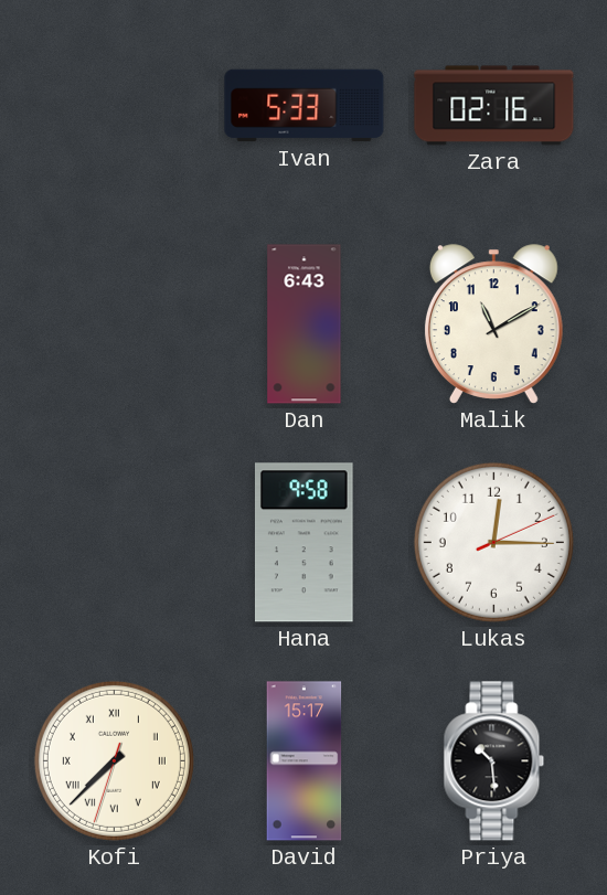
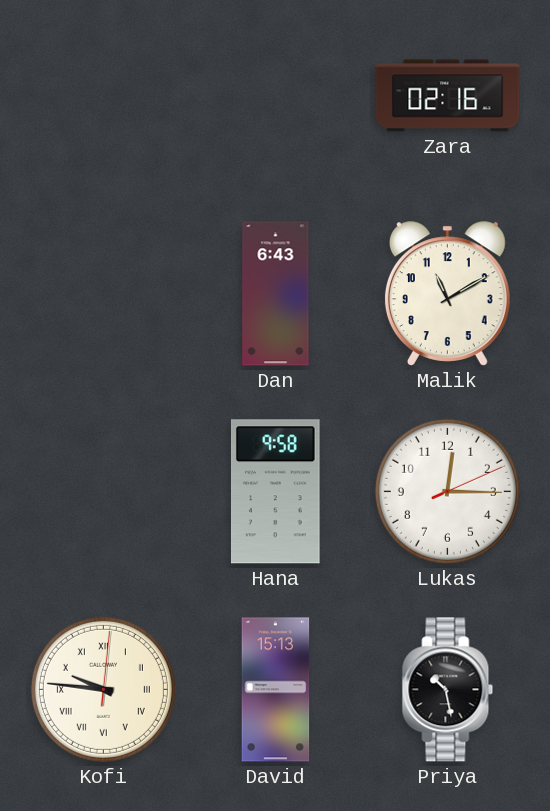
Ivan: 5:33 -> none
Kofi: 7:37 -> 9:46
David: 15:17 -> 15:13
Priya: 10:29 -> 10:28
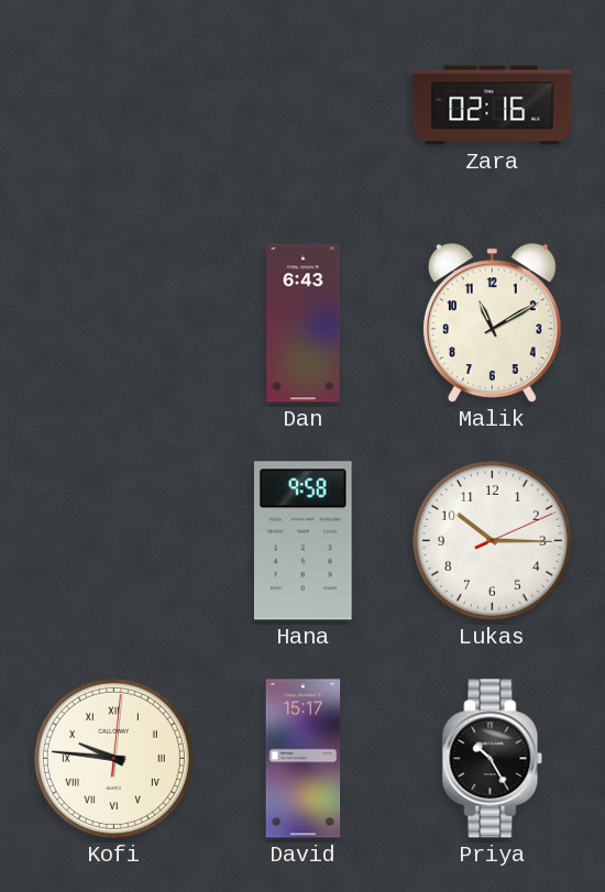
Lukas: 12:15 -> 10:15
David: 15:13 -> 15:17
Priya: 10:28 -> 10:25
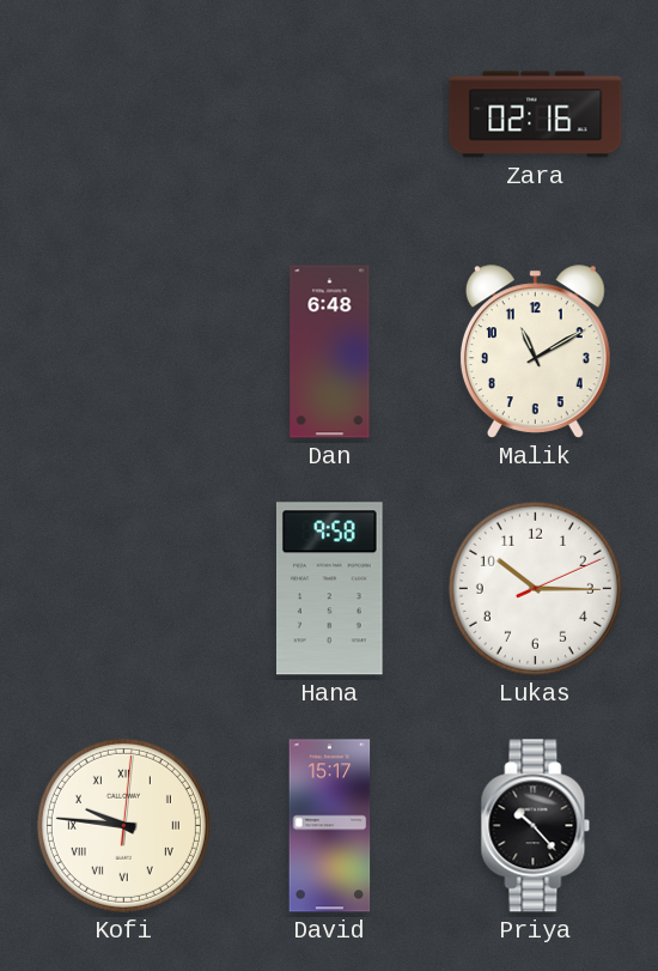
Dan: 6:43 -> 6:48
Priya: 10:25 -> 10:23
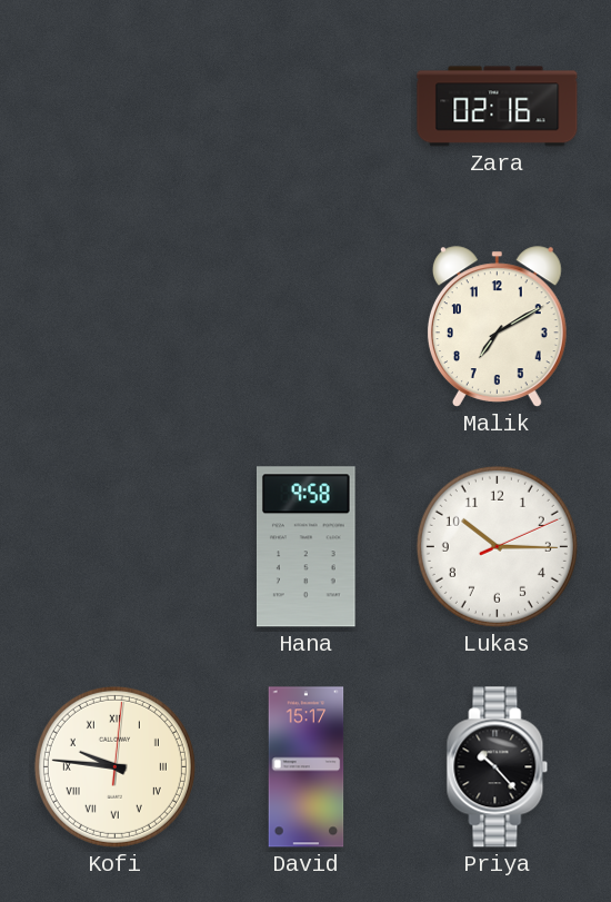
Dan: 6:48 -> none
Malik: 11:10 -> 7:10
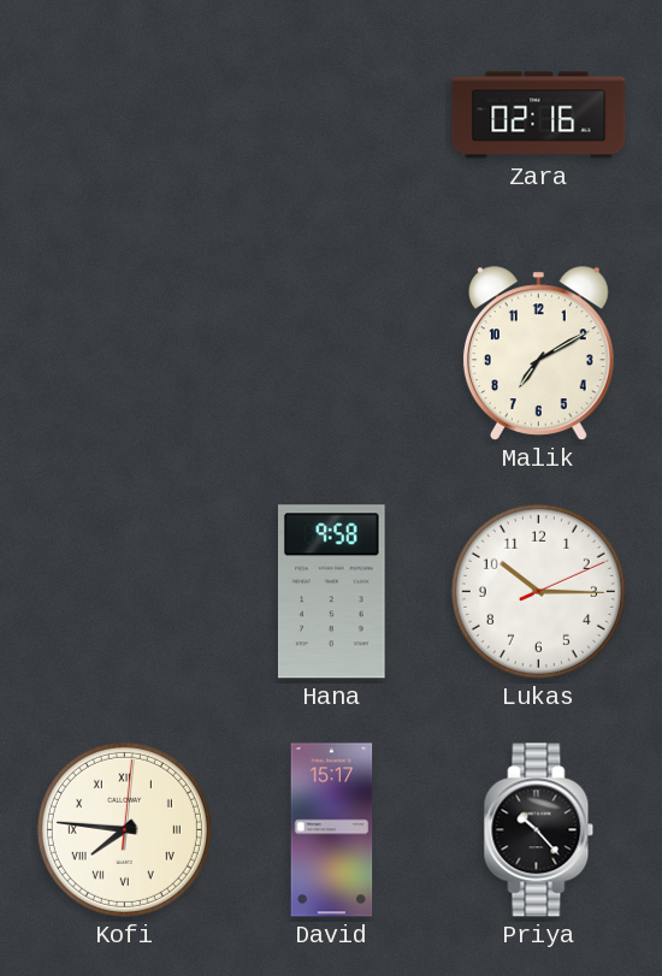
Kofi: 9:46 -> 7:46
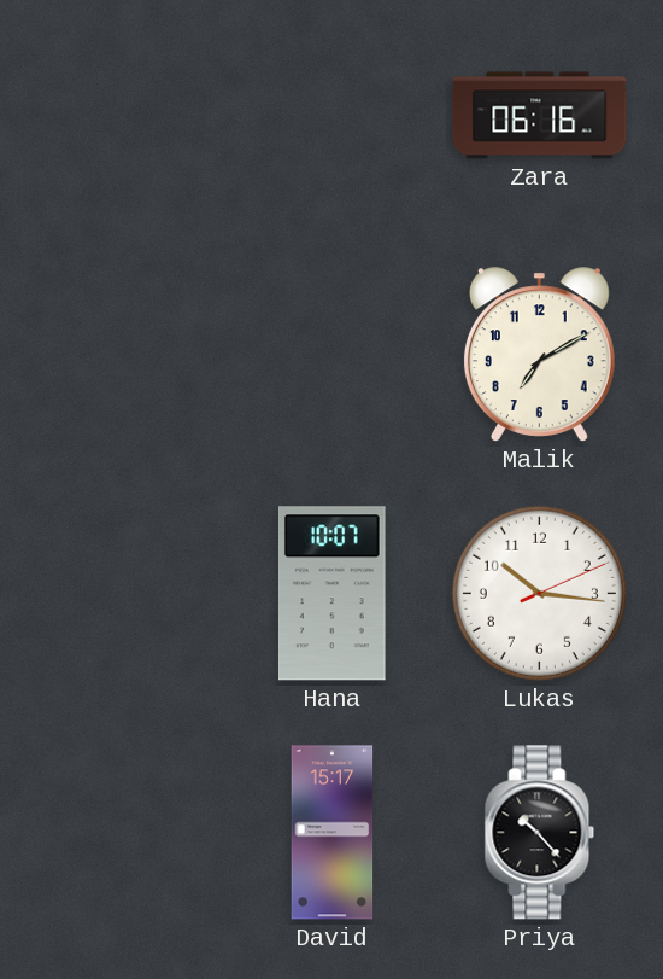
Zara: 02:16 -> 06:16
Hana: 9:58 -> 10:07
Lukas: 10:15 -> 10:16
Kofi: 7:46 -> none
